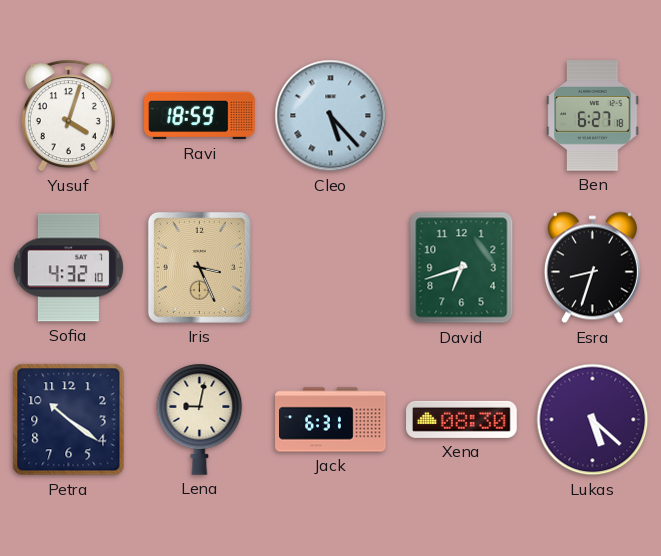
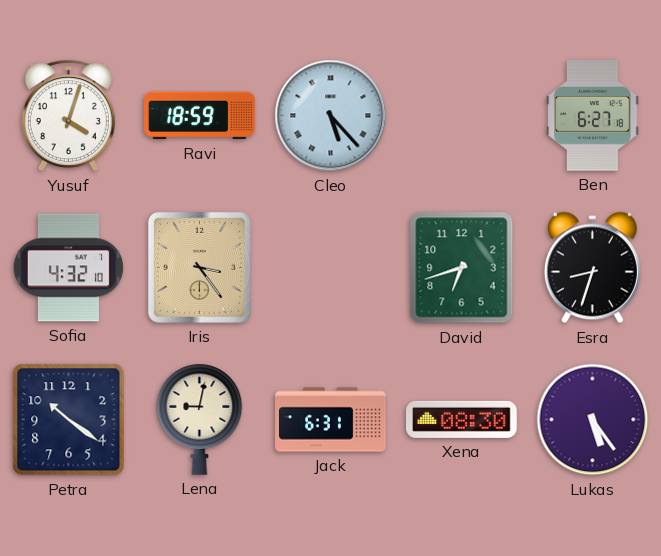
Iris: 3:26 -> 3:24
Lukas: 5:22 -> 5:24
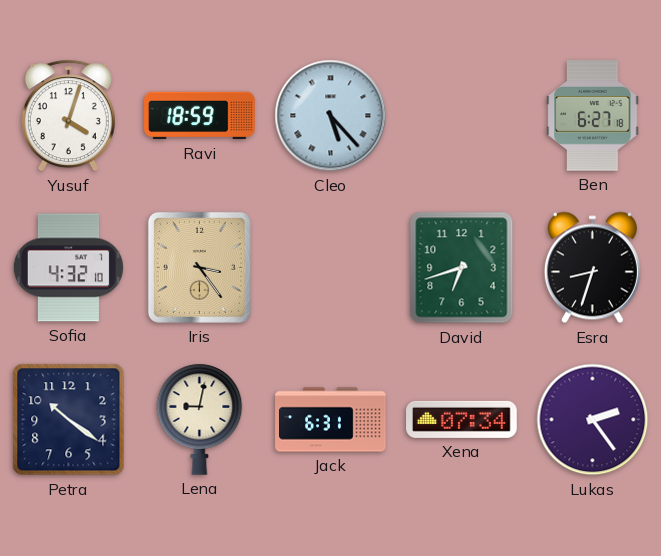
Xena: 08:30 -> 07:34
Lukas: 5:24 -> 2:24
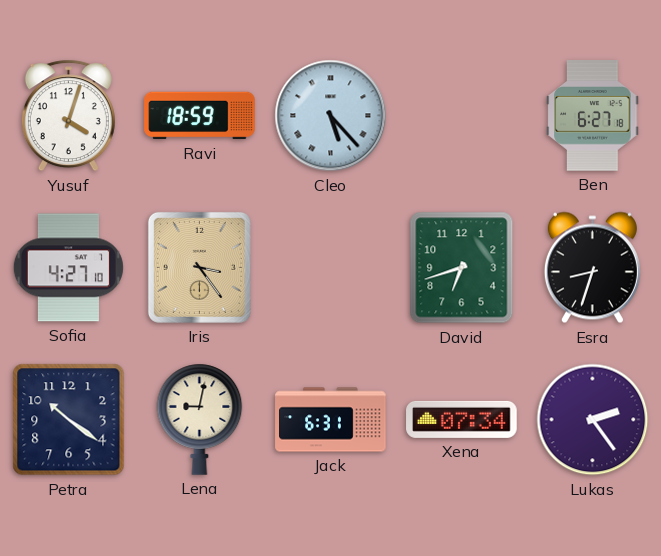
Sofia: 4:32 -> 4:27
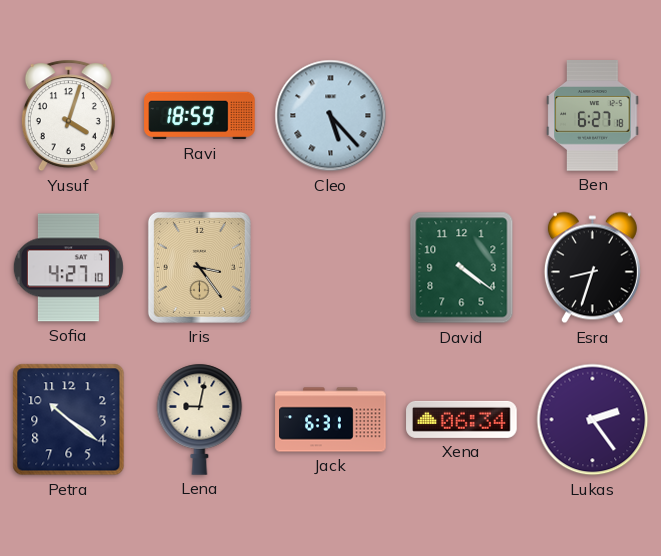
David: 6:42 -> 4:21
Xena: 07:34 -> 06:34
